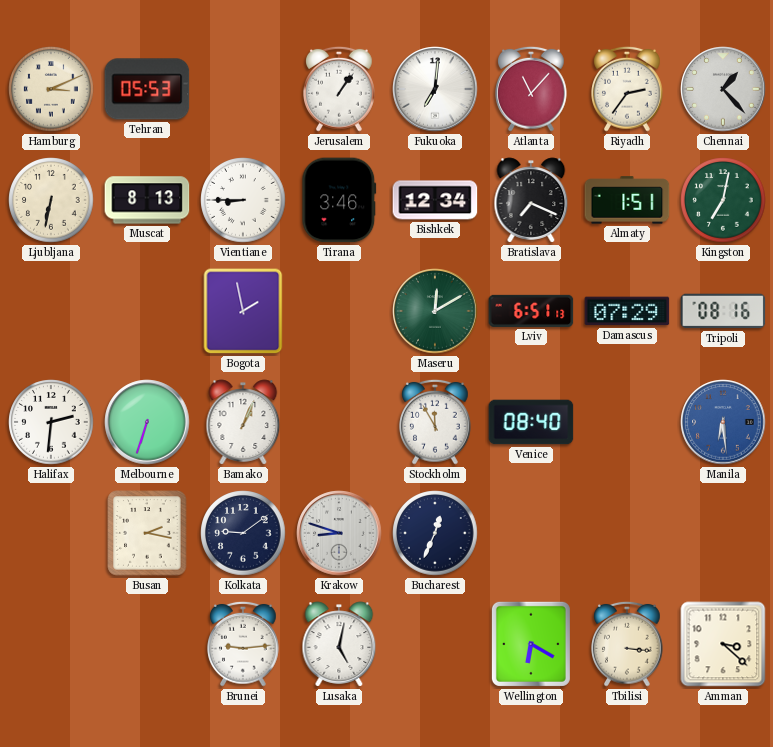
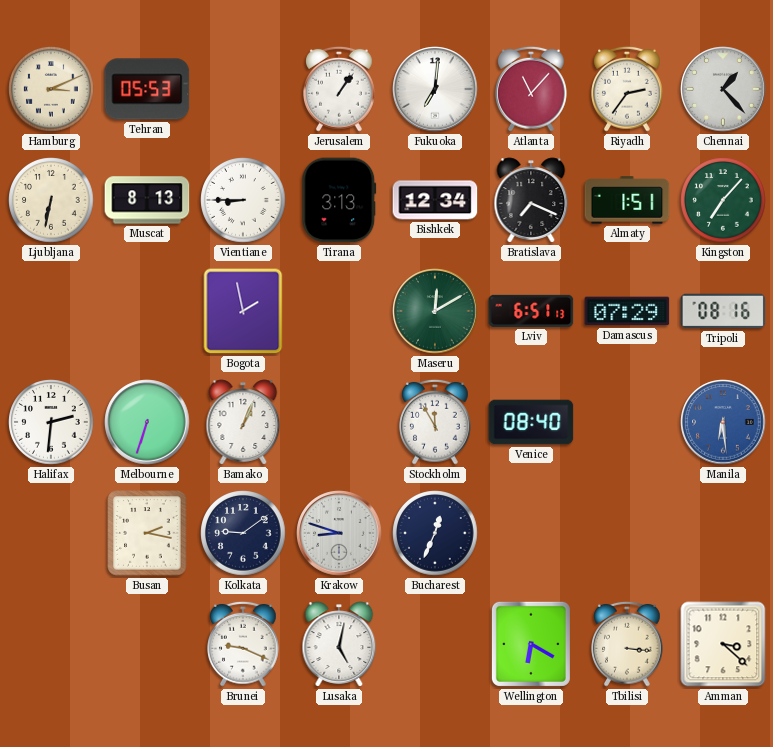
Tirana: 3:46 -> 3:13
Kingston: 7:02 -> 7:07
Brunei: 9:14 -> 9:19
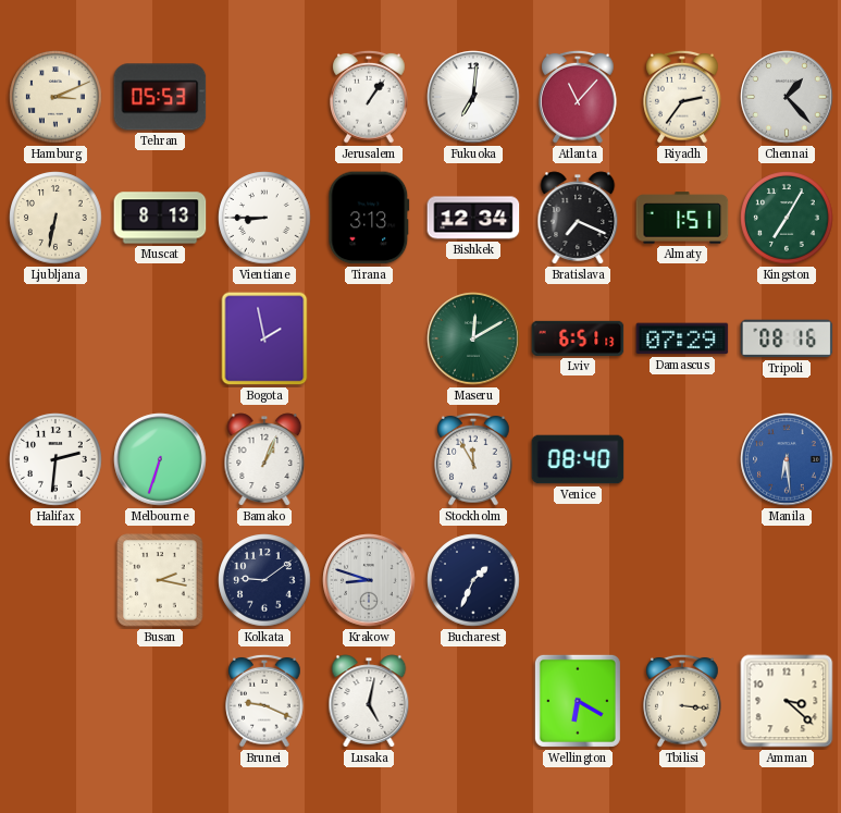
Kingston: 7:07 -> 7:05
Bucharest: 12:34 -> 1:34
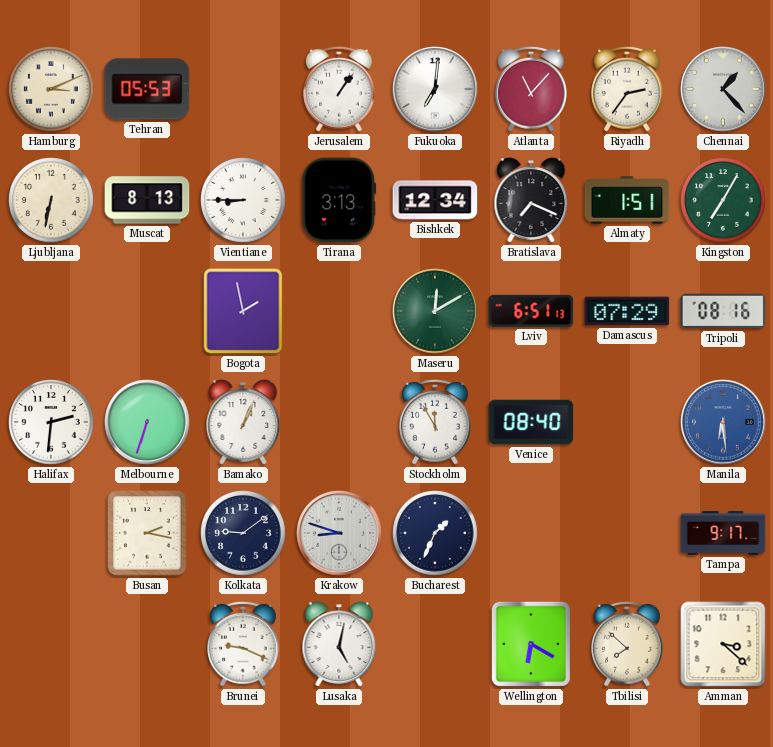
Tampa: none -> 9:17
Tbilisi: 3:16 -> 7:52
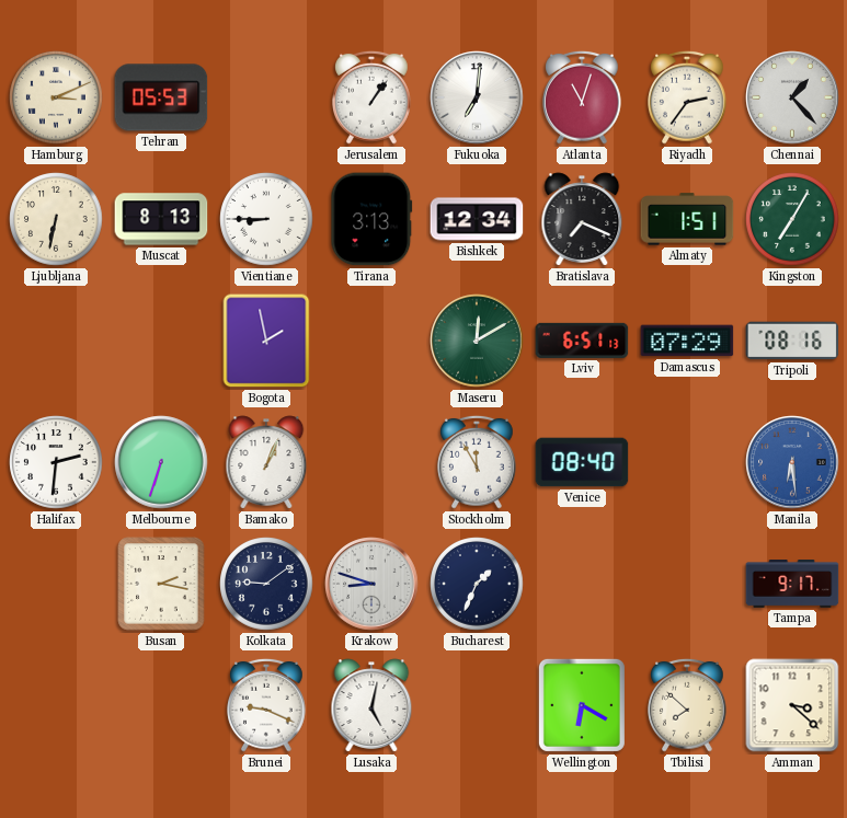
Atlanta: 11:07 -> 11:03
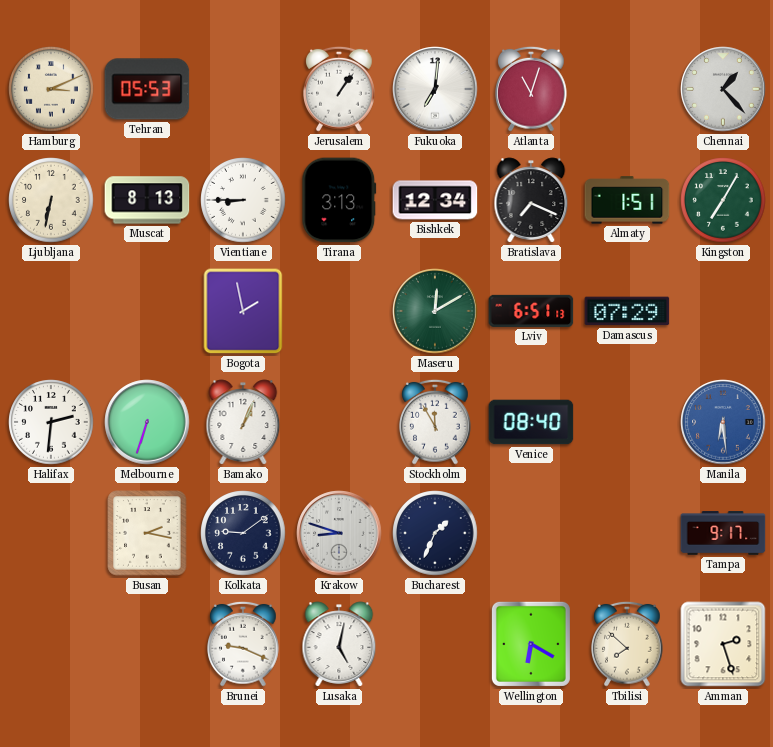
Riyadh: 2:36 -> none
Tripoli: 08:16 -> none
Amman: 3:22 -> 2:27
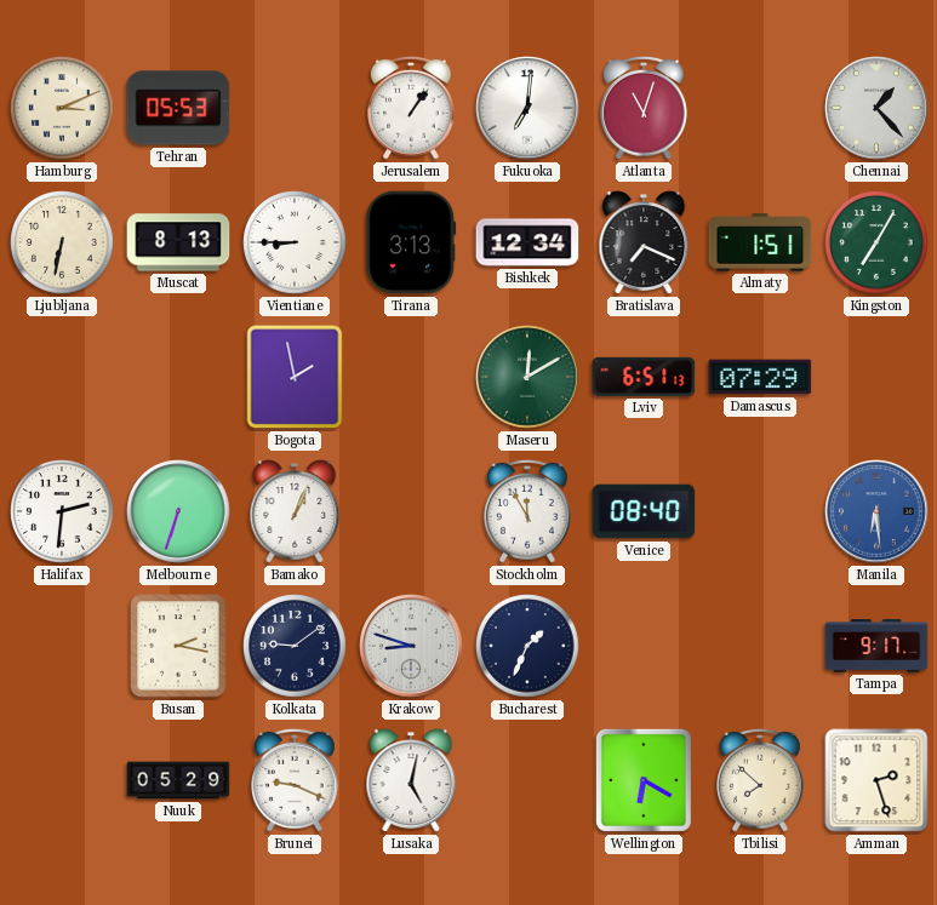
Nuuk: none -> 05:29
